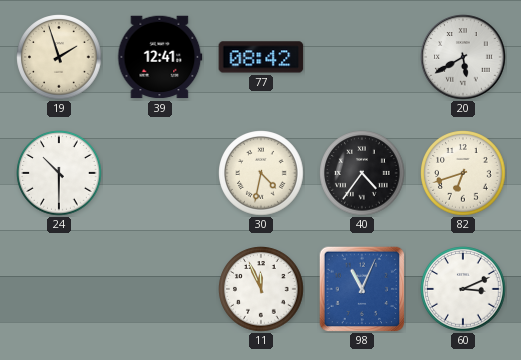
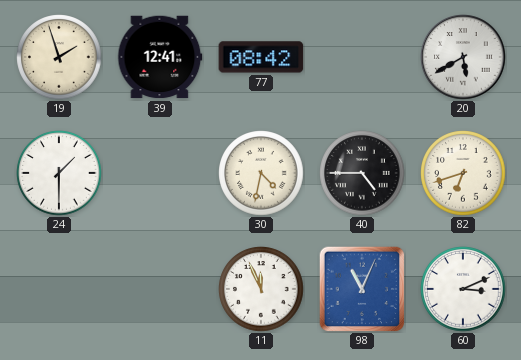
24: 10:30 -> 1:30
40: 4:36 -> 4:45
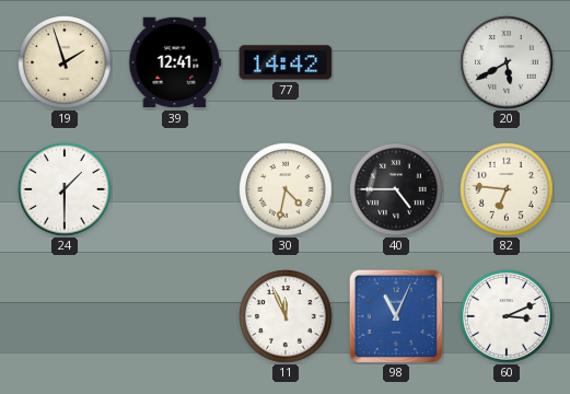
77: 08:42 -> 14:42
82: 6:42 -> 6:46
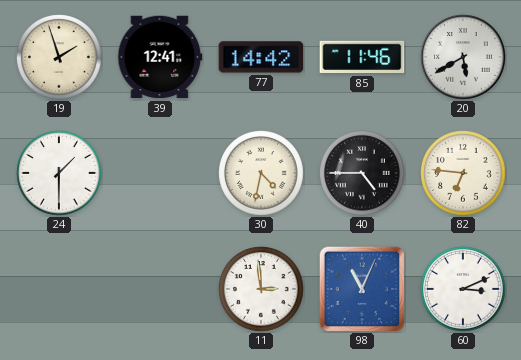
85: none -> 11:46
11: 11:56 -> 2:59
